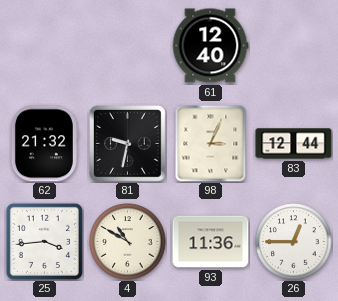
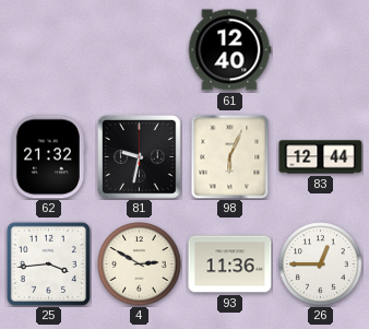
98: 3:04 -> 6:04
4: 10:50 -> 2:50
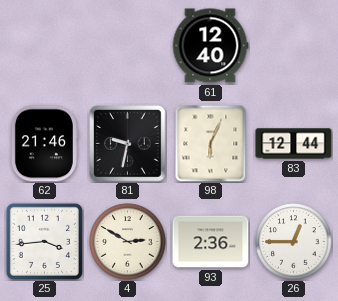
62: 21:32 -> 21:46
93: 11:36 -> 2:36
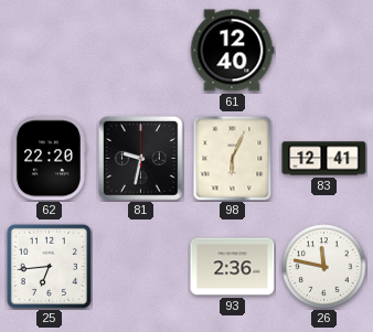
62: 21:46 -> 22:20
83: 12:44 -> 12:41
25: 3:44 -> 6:44
4: 2:50 -> none
26: 12:45 -> 11:47
